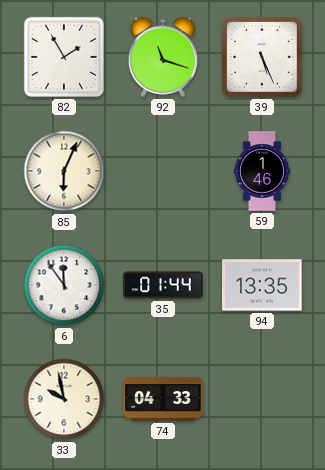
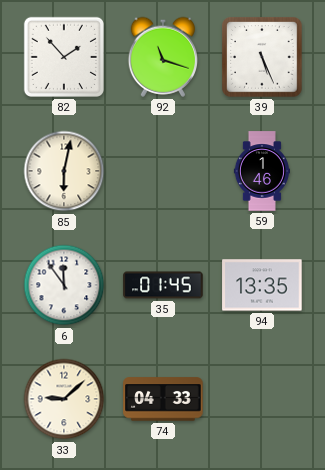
82: 1:55 -> 1:53
85: 6:04 -> 6:02
35: 01:44 -> 01:45
33: 9:58 -> 9:08
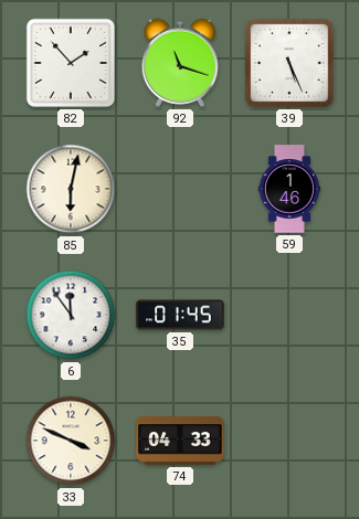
94: 13:35 -> none
33: 9:08 -> 3:49
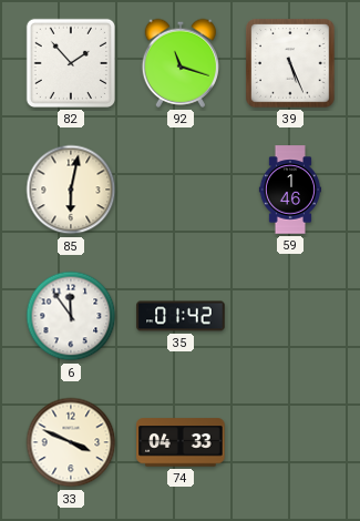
35: 01:45 -> 01:42
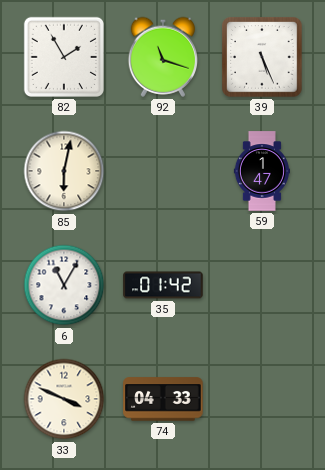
82: 1:53 -> 1:55
59: 1:46 -> 1:47
6: 11:54 -> 11:05
